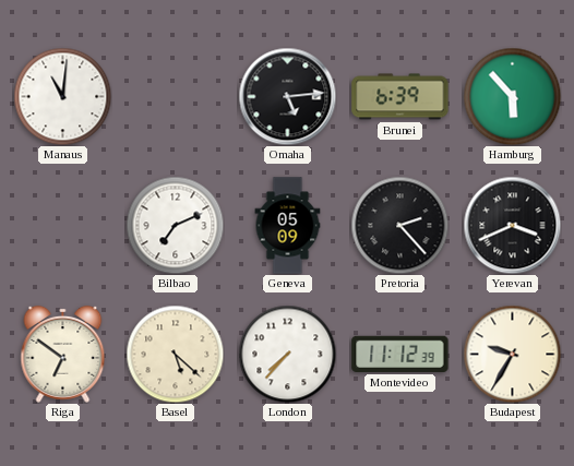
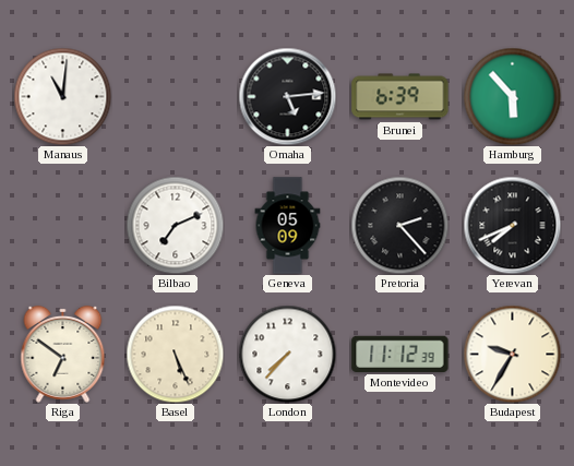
Yerevan: 3:41 -> 7:41
Basel: 5:22 -> 5:26
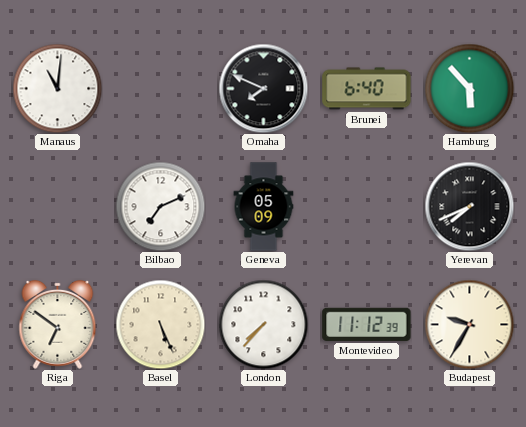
Omaha: 5:14 -> 7:49
Brunei: 6:39 -> 6:40
Pretoria: 2:23 -> none
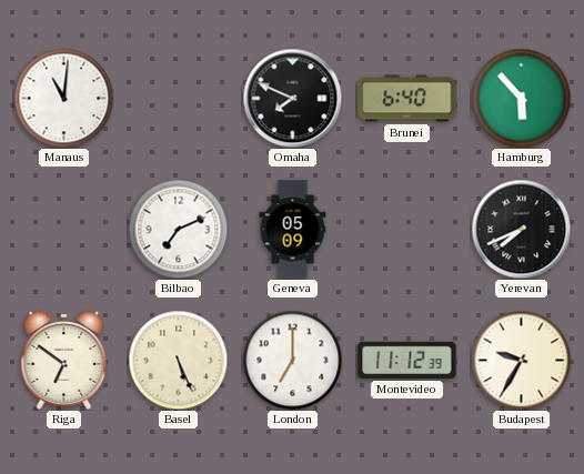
London: 7:37 -> 7:00
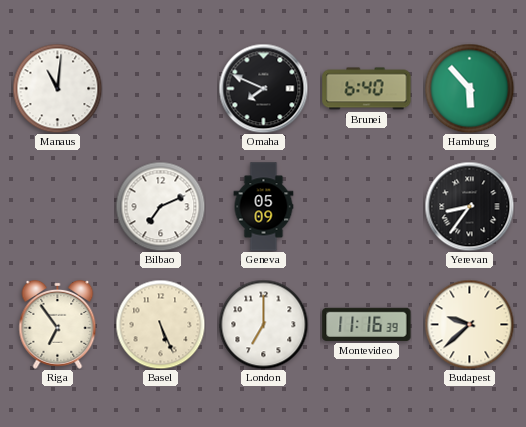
Yerevan: 7:41 -> 8:36
Riga: 6:51 -> 6:54
Montevideo: 11:12 -> 11:16
Budapest: 9:35 -> 9:38
